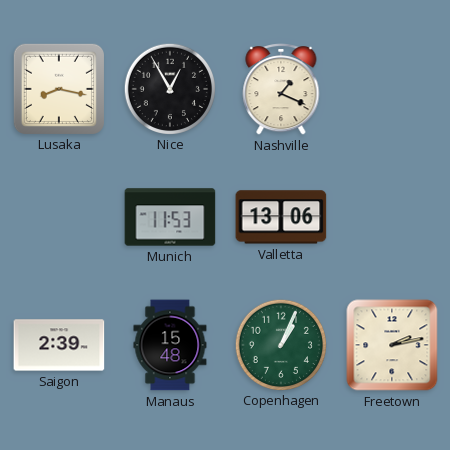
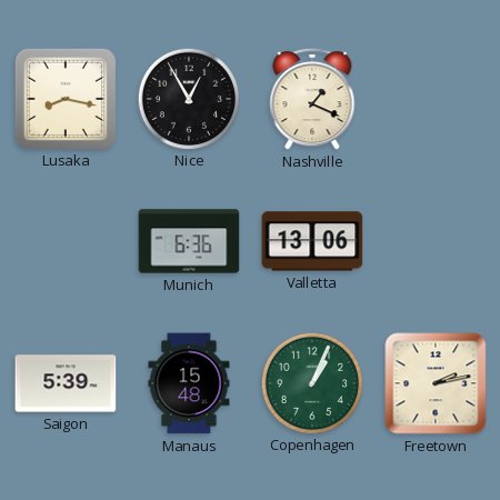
Munich: 11:53 -> 6:36
Saigon: 2:39 -> 5:39
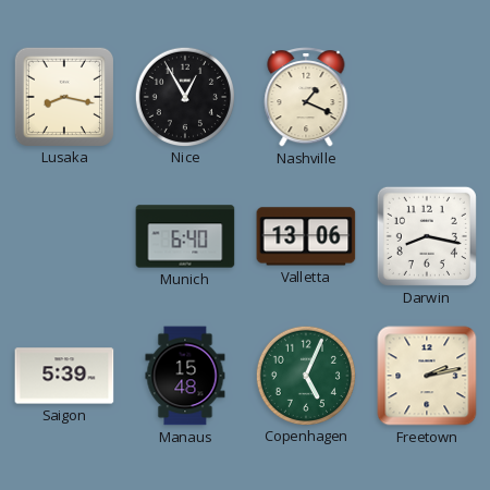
Munich: 6:36 -> 6:40
Darwin: none -> 8:17
Copenhagen: 1:04 -> 5:04
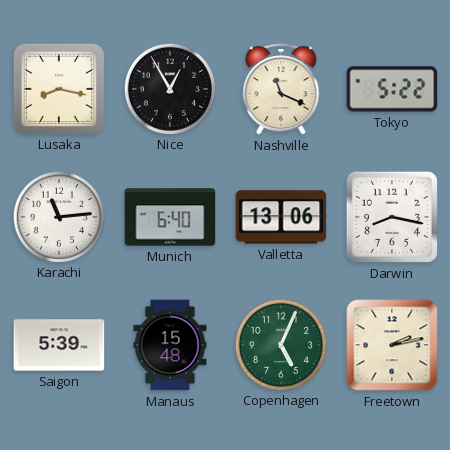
Nashville: 1:19 -> 11:19
Tokyo: none -> 5:22
Karachi: none -> 11:14
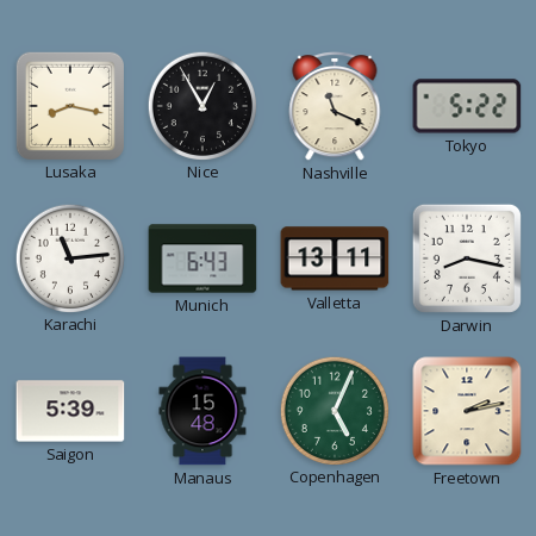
Munich: 6:40 -> 6:43
Valletta: 13:06 -> 13:11
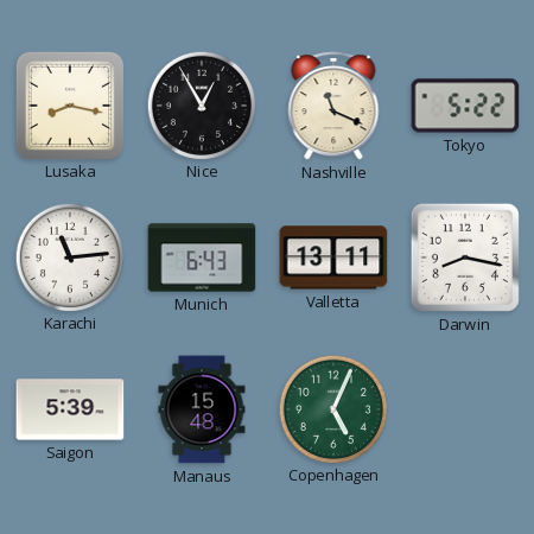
Freetown: 2:13 -> none
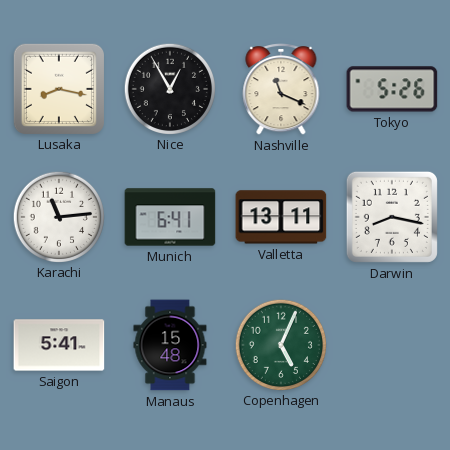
Tokyo: 5:22 -> 5:26
Munich: 6:43 -> 6:41
Saigon: 5:39 -> 5:41
